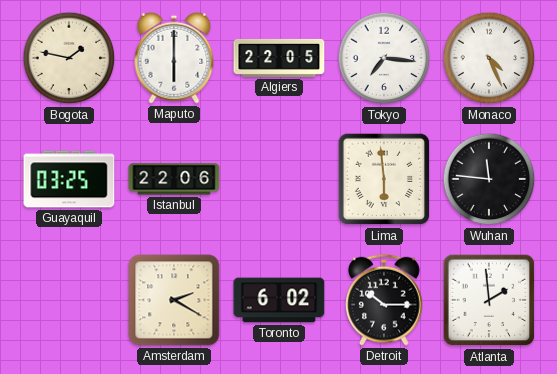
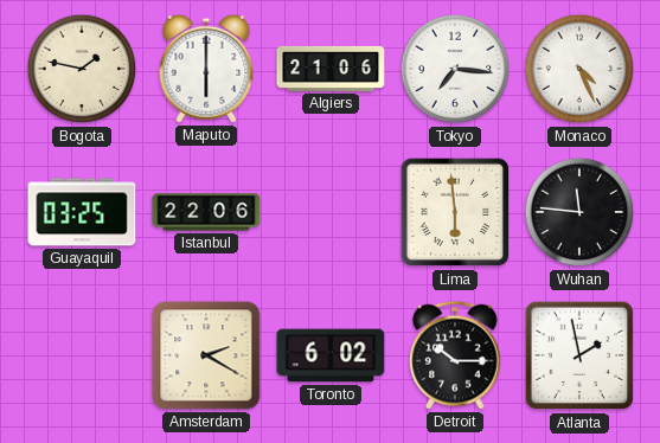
Algiers: 22:05 -> 21:06
Atlanta: 1:59 -> 1:58
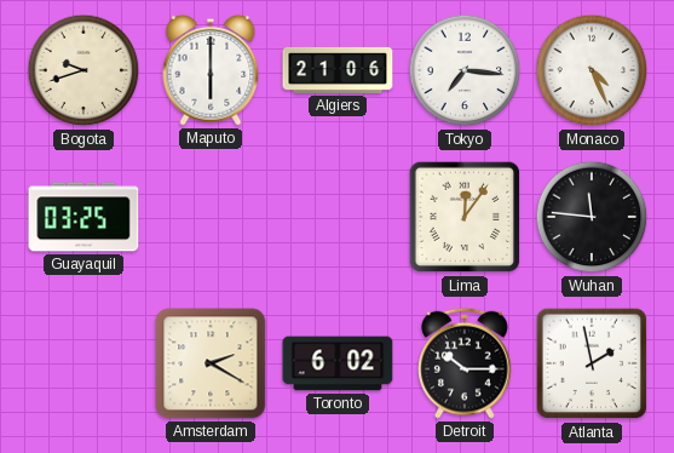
Bogota: 1:47 -> 9:42
Istanbul: 22:06 -> none
Lima: 5:59 -> 12:06
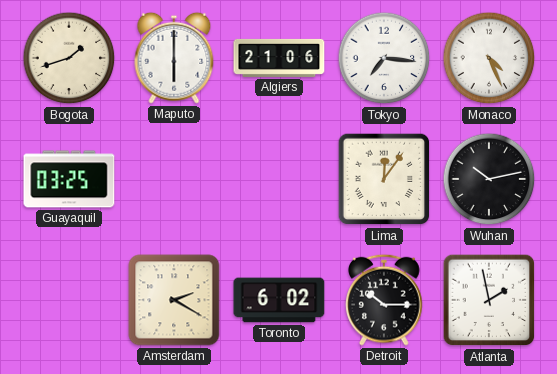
Bogota: 9:42 -> 1:42
Wuhan: 11:46 -> 10:13
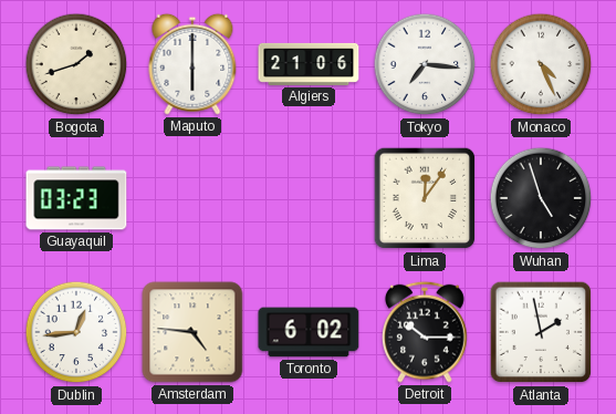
Guayaquil: 03:25 -> 03:23
Wuhan: 10:13 -> 4:57
Dublin: none -> 12:44
Amsterdam: 2:20 -> 4:46
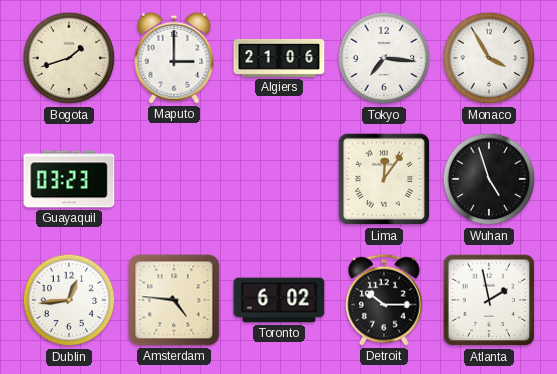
Maputo: 6:00 -> 3:00
Monaco: 4:26 -> 3:55
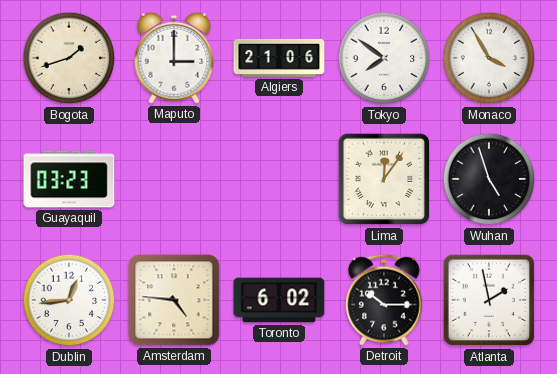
Tokyo: 7:16 -> 7:51
